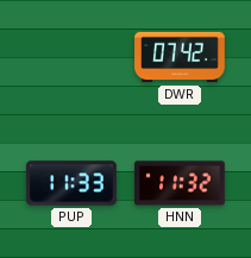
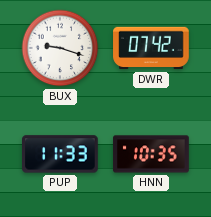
BUX: none -> 9:18
HNN: 11:32 -> 10:35
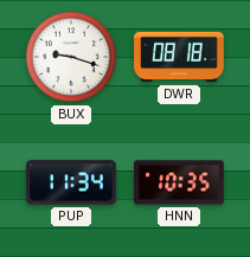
DWR: 07:42 -> 08:18
PUP: 11:33 -> 11:34
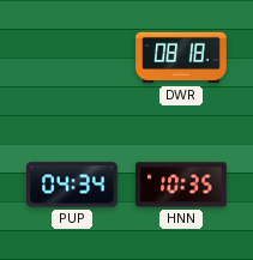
BUX: 9:18 -> none
PUP: 11:34 -> 04:34
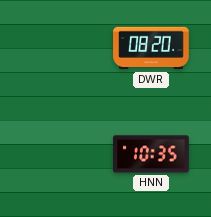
DWR: 08:18 -> 08:20
PUP: 04:34 -> none
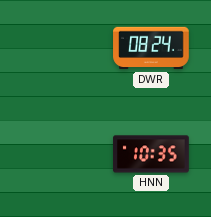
DWR: 08:20 -> 08:24
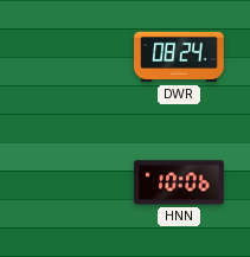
HNN: 10:35 -> 10:06
